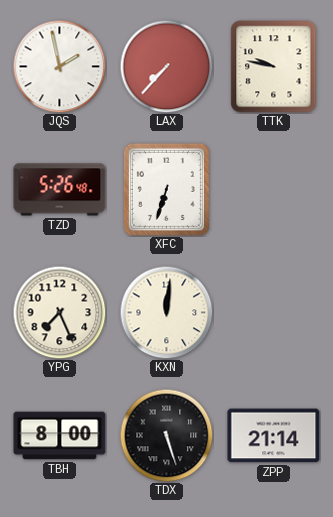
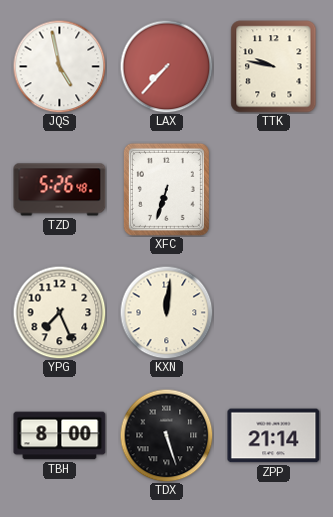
JQS: 1:58 -> 4:58
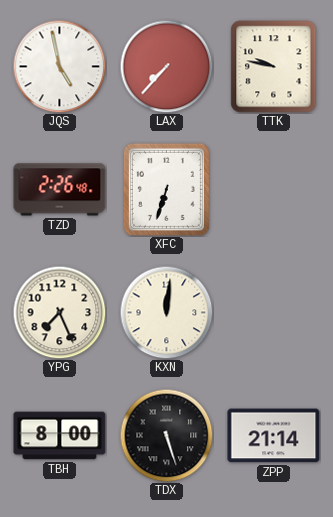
TZD: 5:26 -> 2:26
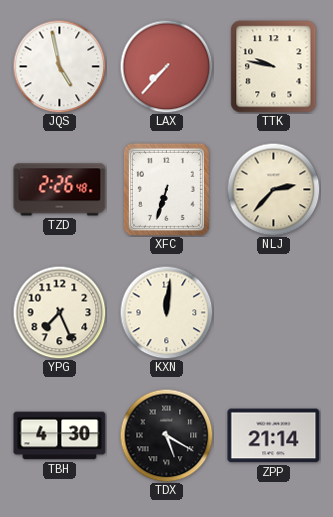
NLJ: none -> 2:37
TBH: 8:00 -> 4:30
TDX: 5:27 -> 5:20
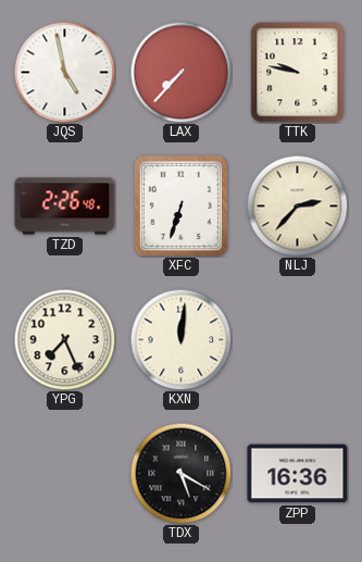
TBH: 4:30 -> none
ZPP: 21:14 -> 16:36
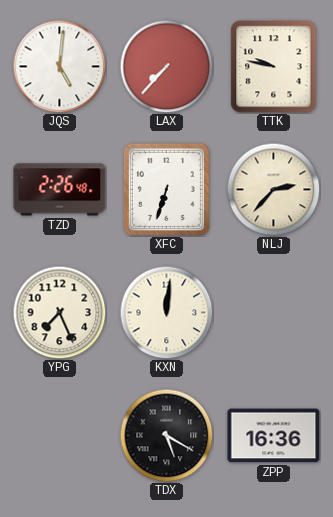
JQS: 4:58 -> 5:01
